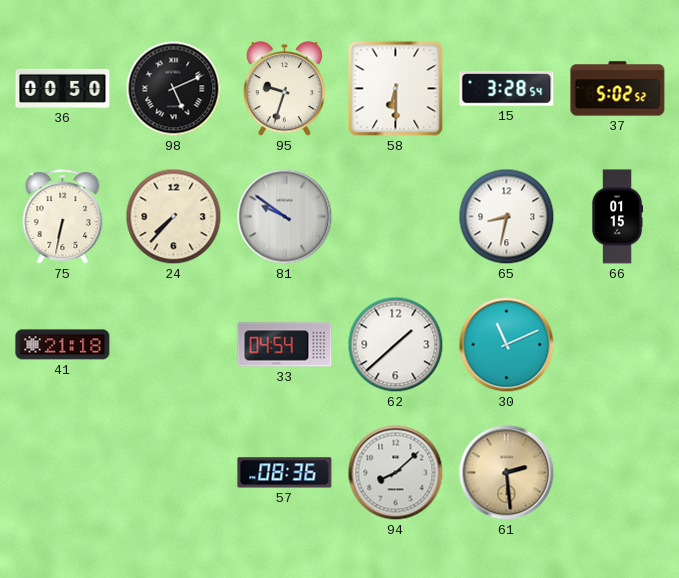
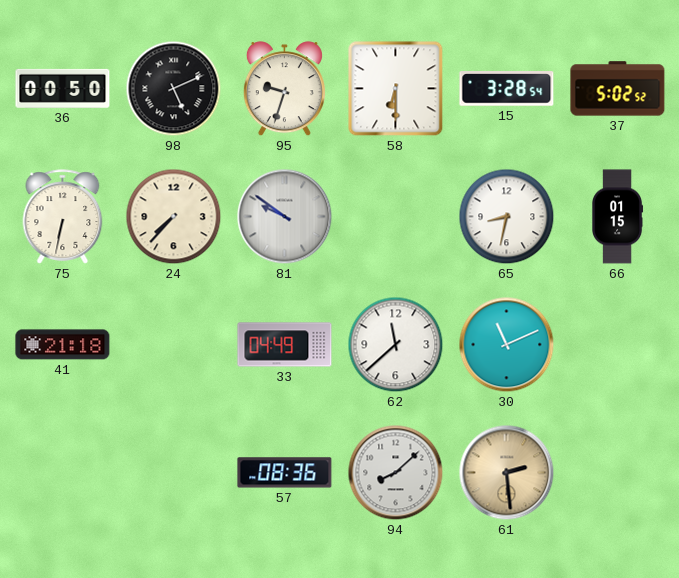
33: 04:54 -> 04:49
62: 1:38 -> 11:38
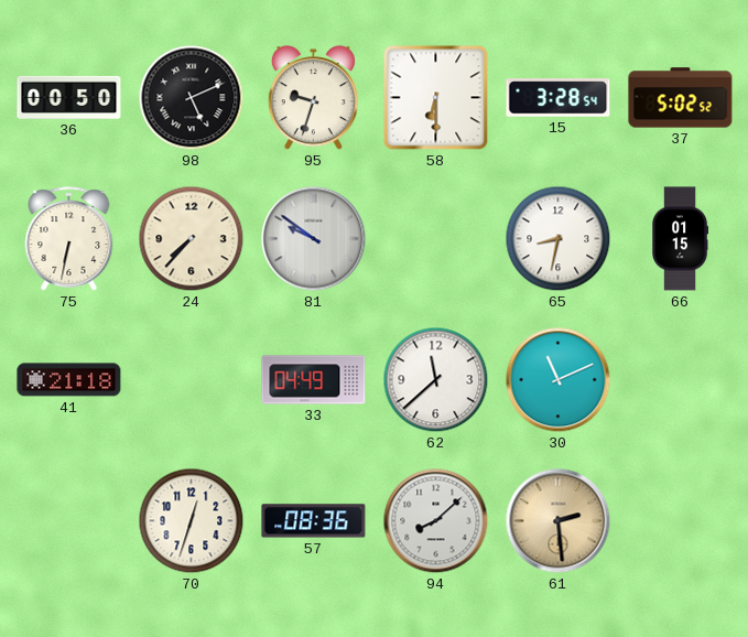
70: none -> 12:33
